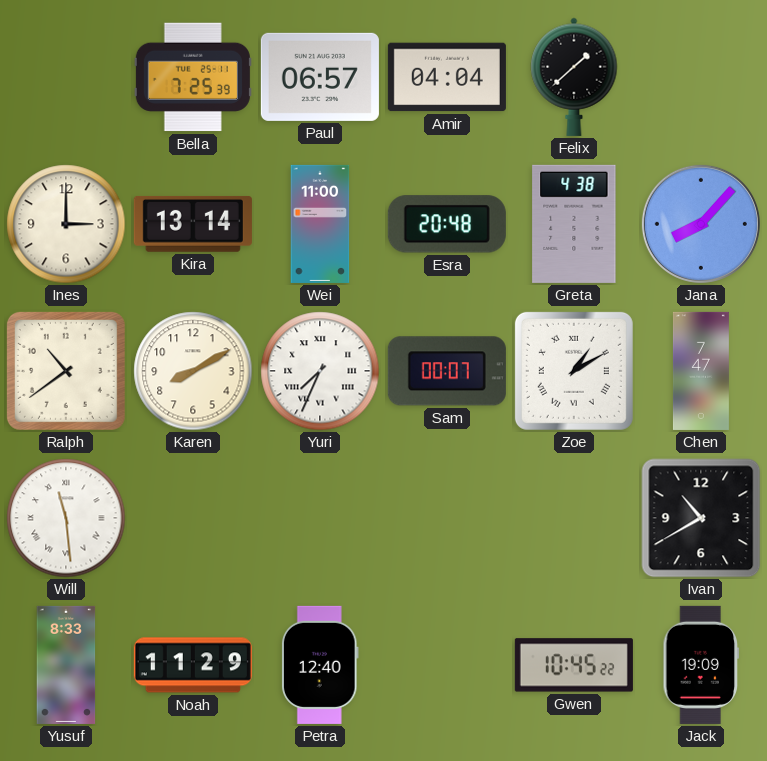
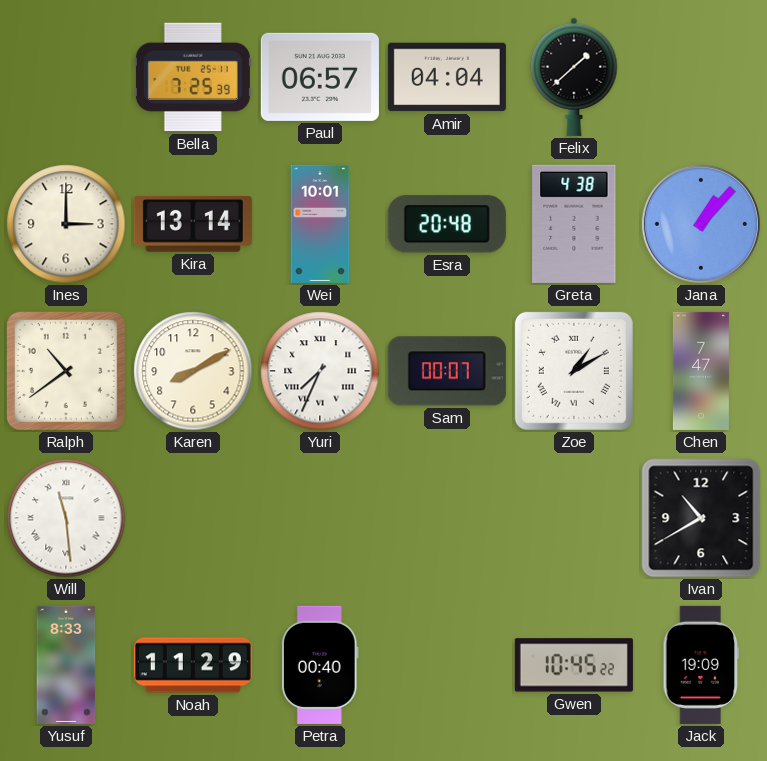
Wei: 11:00 -> 10:01
Jana: 8:07 -> 1:07
Petra: 12:40 -> 00:40
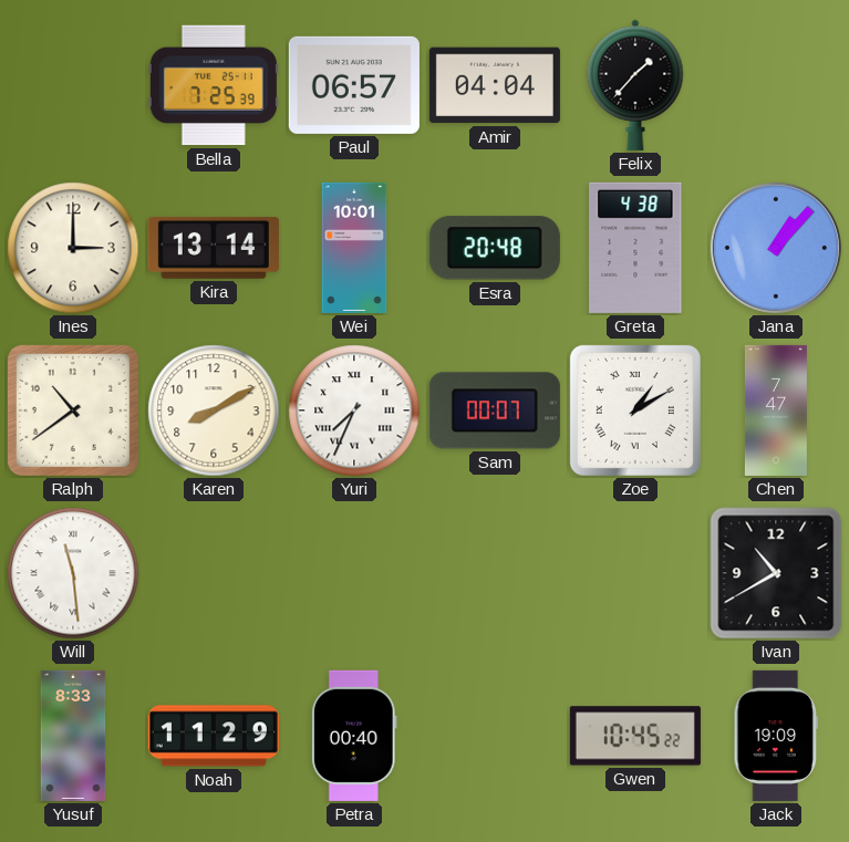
Felix: 1:38 -> 1:37
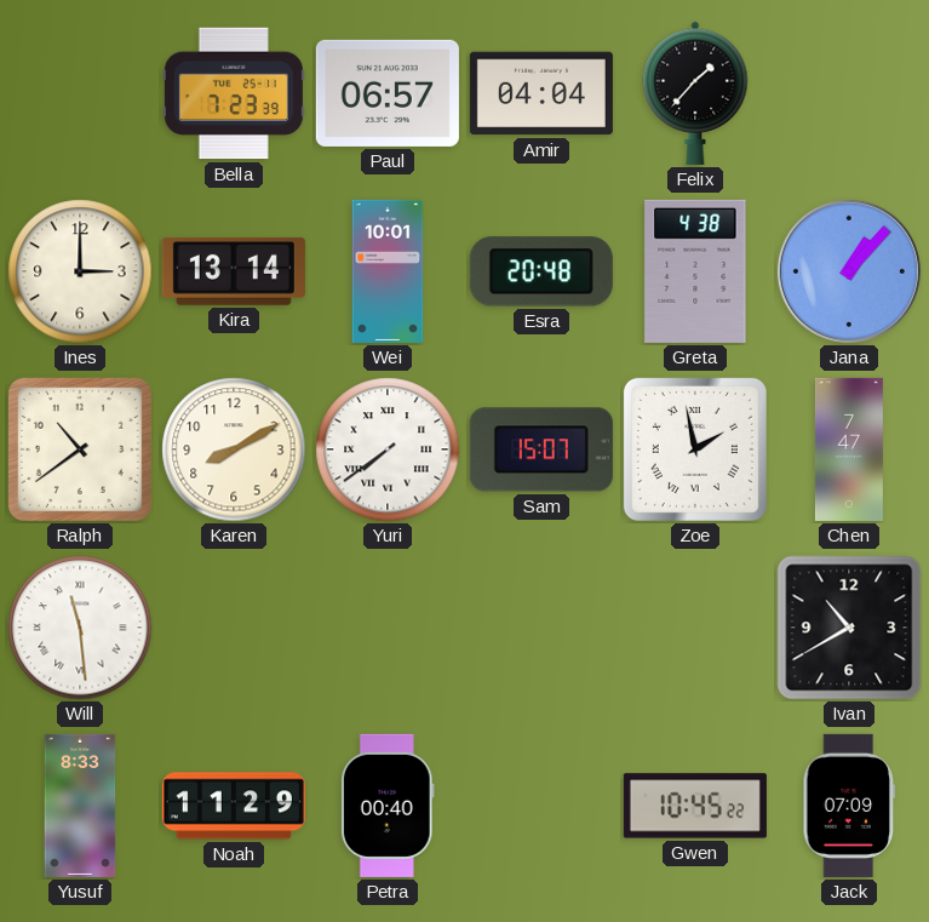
Bella: 7:25 -> 7:23
Yuri: 7:34 -> 7:39
Sam: 00:07 -> 15:07
Zoe: 1:10 -> 1:58
Jack: 19:09 -> 07:09
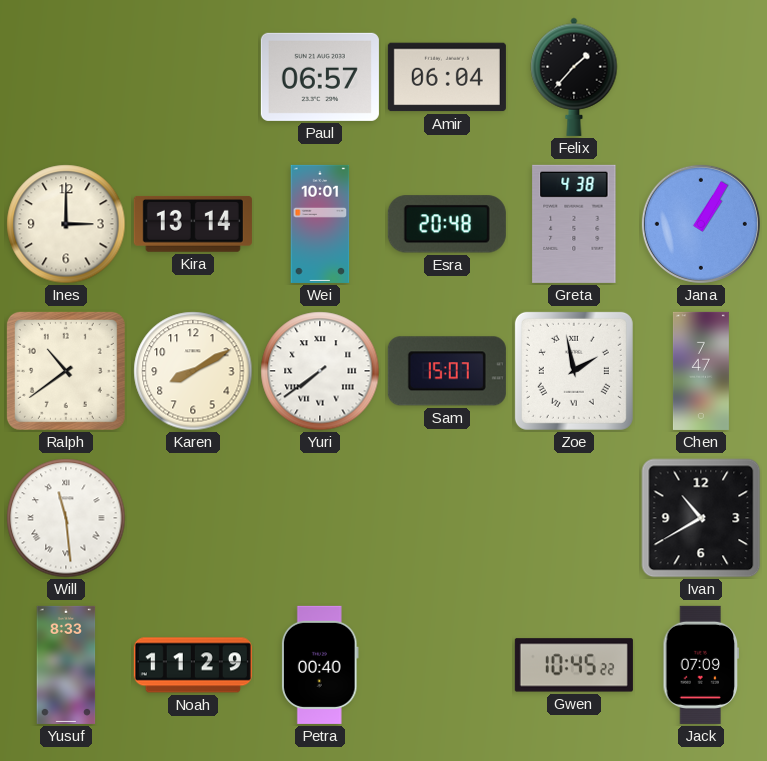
Bella: 7:23 -> none
Amir: 04:04 -> 06:04
Jana: 1:07 -> 1:05
